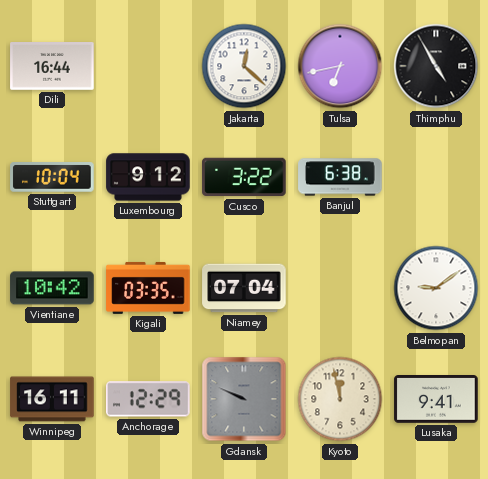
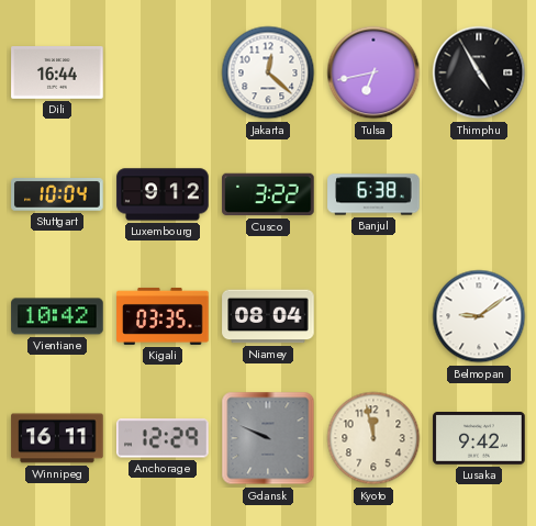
Niamey: 07:04 -> 08:04
Lusaka: 9:41 -> 9:42
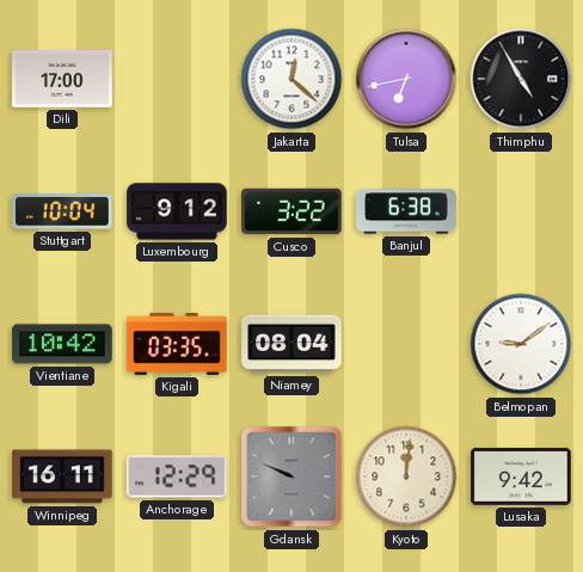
Dili: 16:44 -> 17:00
Kyoto: 11:58 -> 12:01
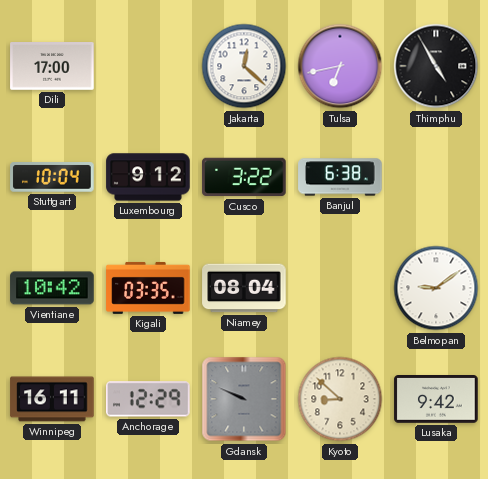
Kyoto: 12:01 -> 8:52
